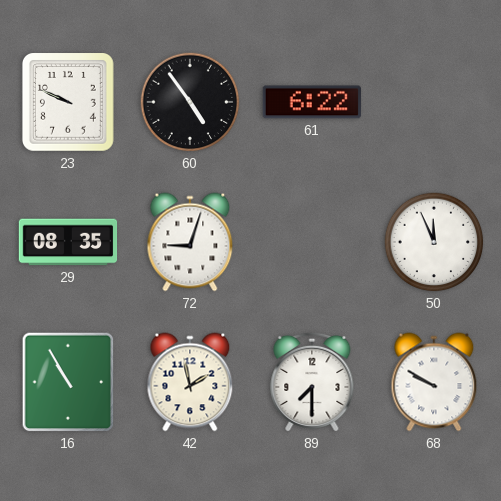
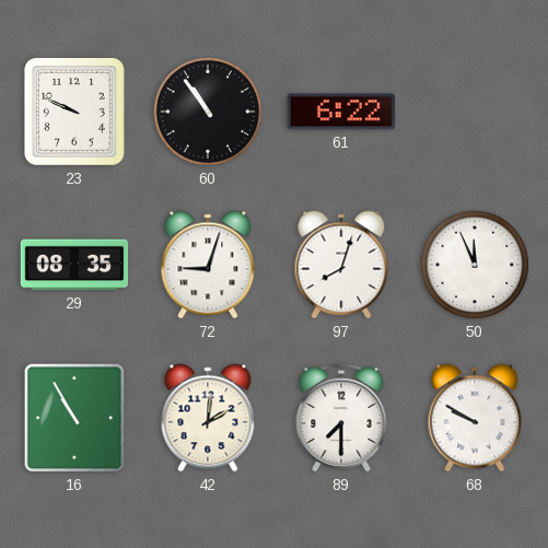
60: 4:54 -> 10:54
97: none -> 8:03
42: 1:58 -> 2:01
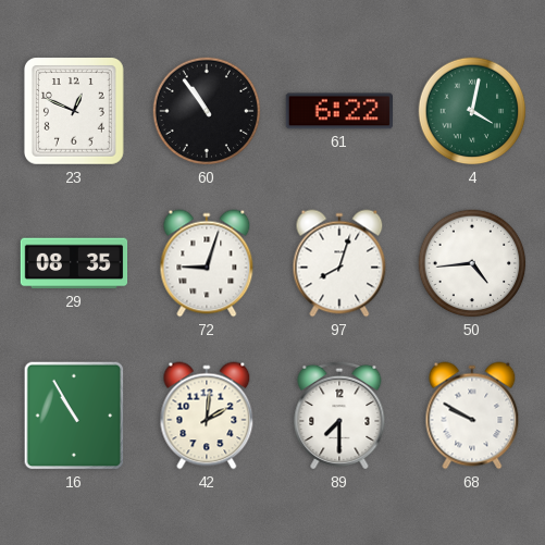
23: 9:49 -> 12:49
4: none -> 4:02
50: 11:56 -> 4:44
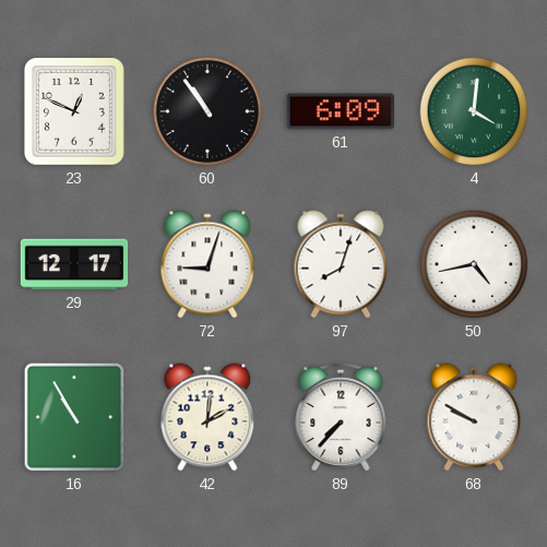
61: 6:22 -> 6:09
4: 4:02 -> 4:01
29: 08:35 -> 12:17
50: 4:44 -> 4:43
89: 7:30 -> 7:37
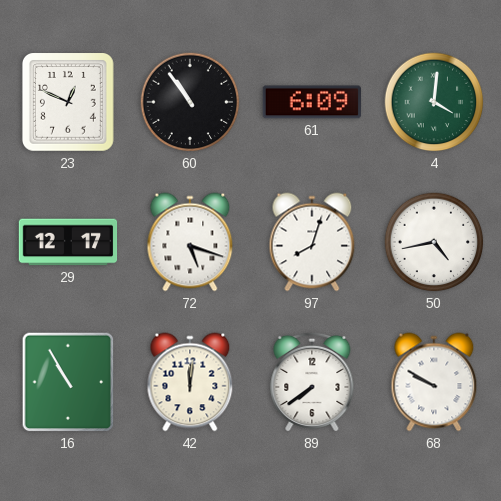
72: 9:03 -> 5:18
42: 2:01 -> 12:01
89: 7:37 -> 7:39
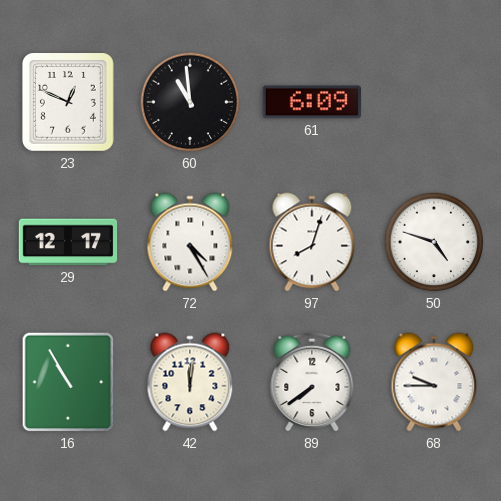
60: 10:54 -> 10:59
4: 4:01 -> none
72: 5:18 -> 4:25
50: 4:43 -> 4:48
68: 9:50 -> 9:45
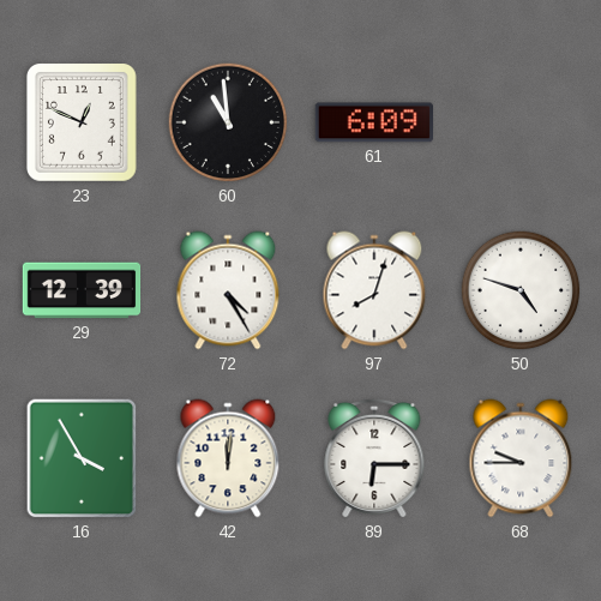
29: 12:17 -> 12:39
16: 10:55 -> 3:55
89: 7:39 -> 6:15
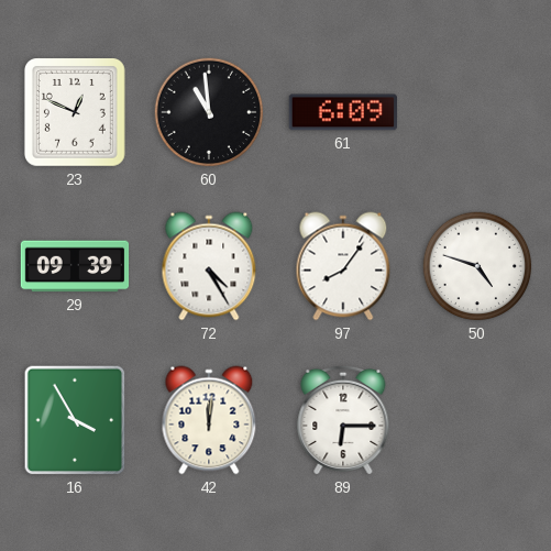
29: 12:39 -> 09:39
97: 8:03 -> 8:06
68: 9:45 -> none
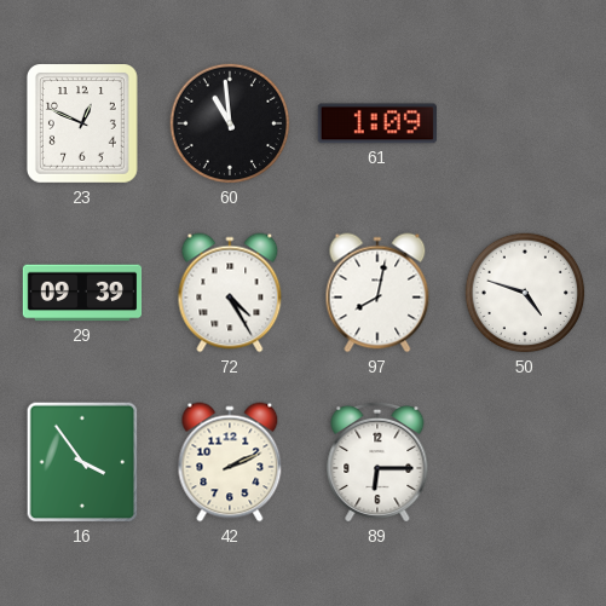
61: 6:09 -> 1:09
97: 8:06 -> 8:02
16: 3:55 -> 3:54
42: 12:01 -> 2:11
